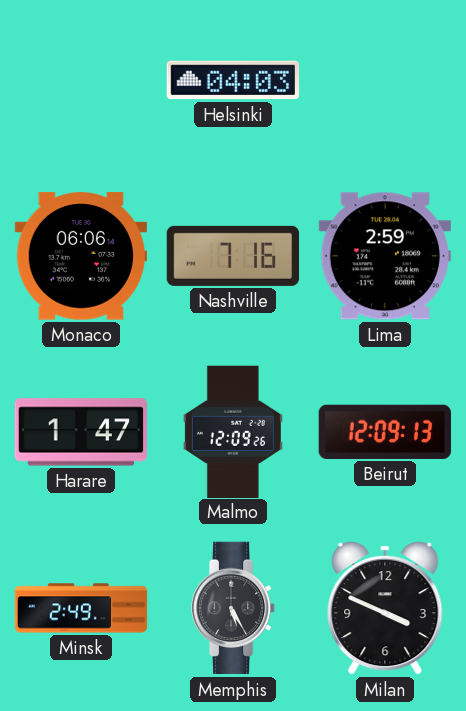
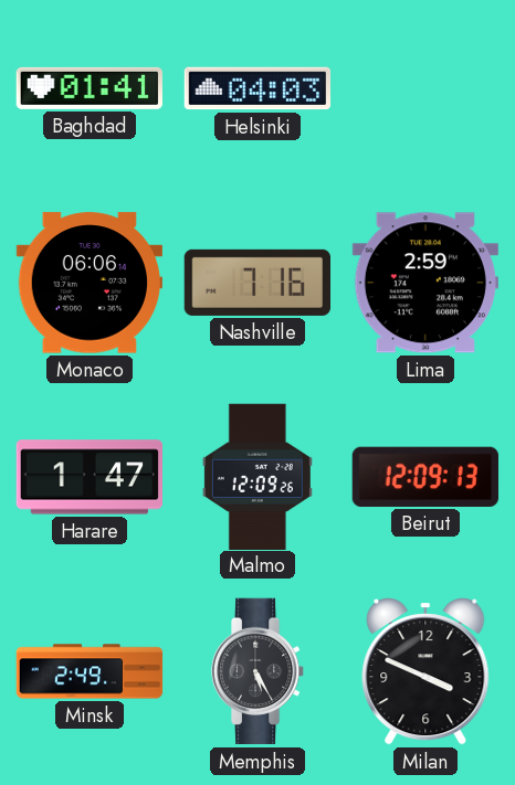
Baghdad: none -> 01:41
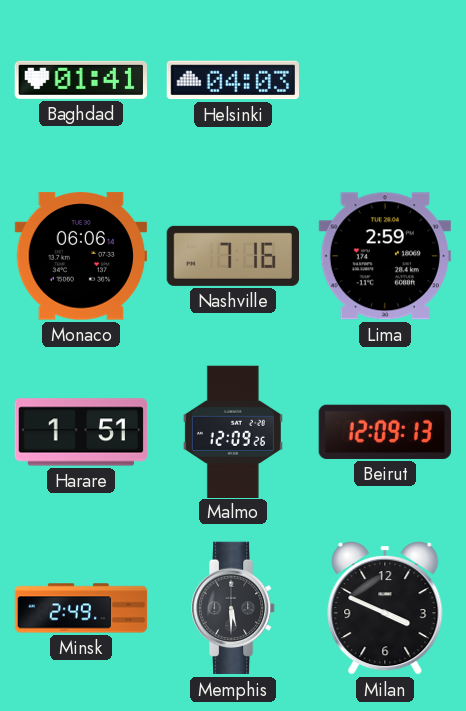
Harare: 1:47 -> 1:51
Memphis: 5:25 -> 5:30
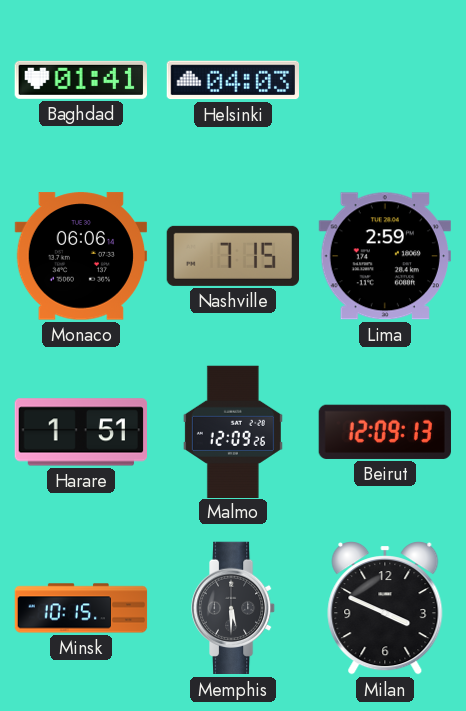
Nashville: 7:16 -> 7:15
Minsk: 2:49 -> 10:15
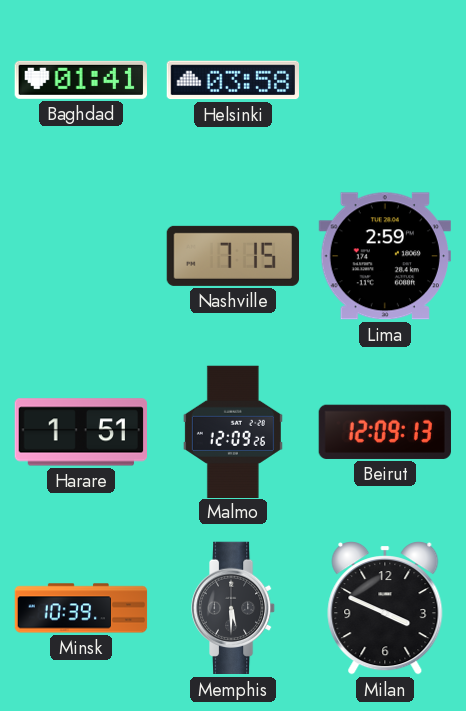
Helsinki: 04:03 -> 03:58
Monaco: 06:06 -> none
Minsk: 10:15 -> 10:39
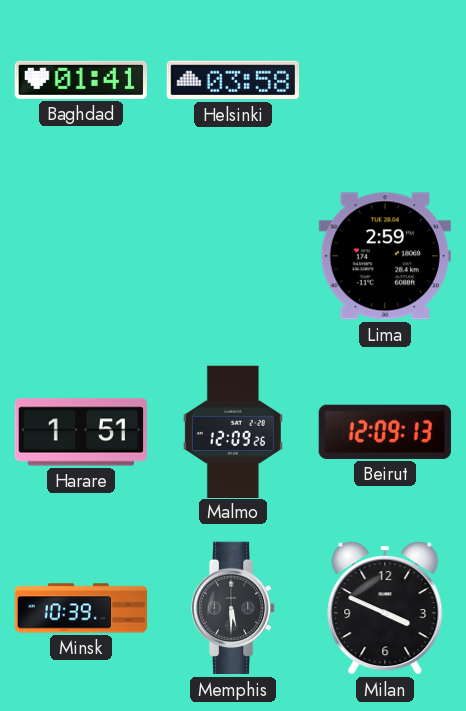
Nashville: 7:15 -> none
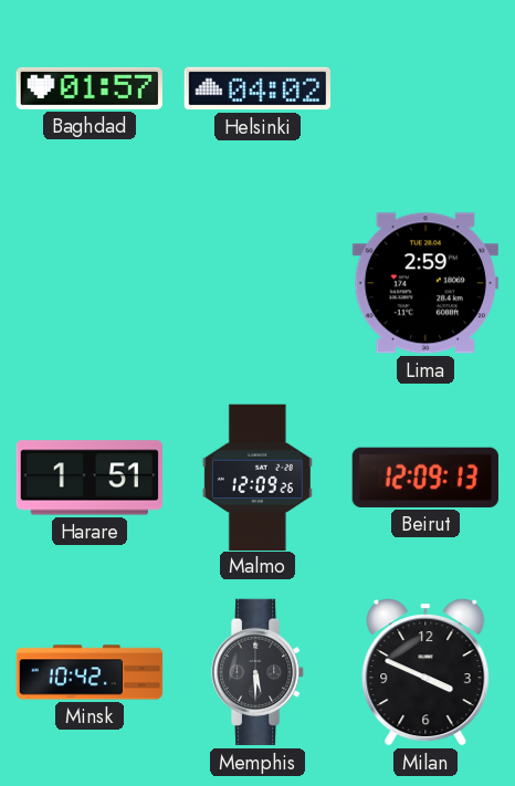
Baghdad: 01:41 -> 01:57
Helsinki: 03:58 -> 04:02
Minsk: 10:39 -> 10:42
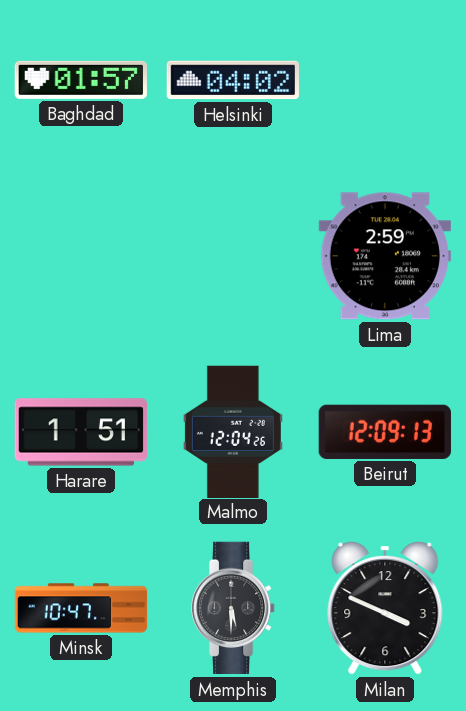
Malmo: 12:09 -> 12:04
Minsk: 10:42 -> 10:47
